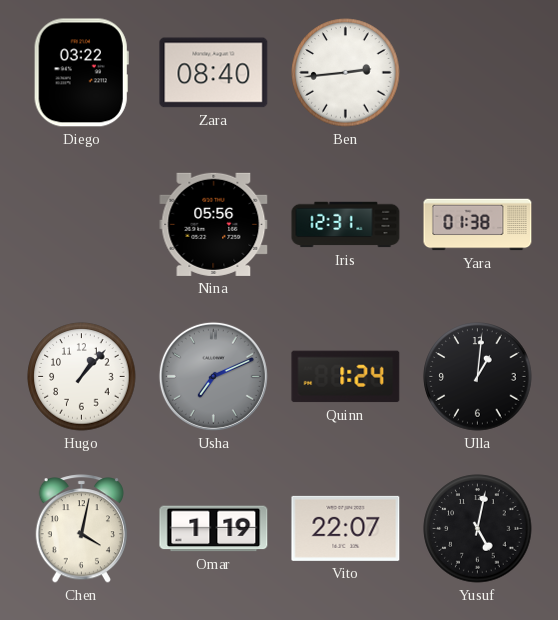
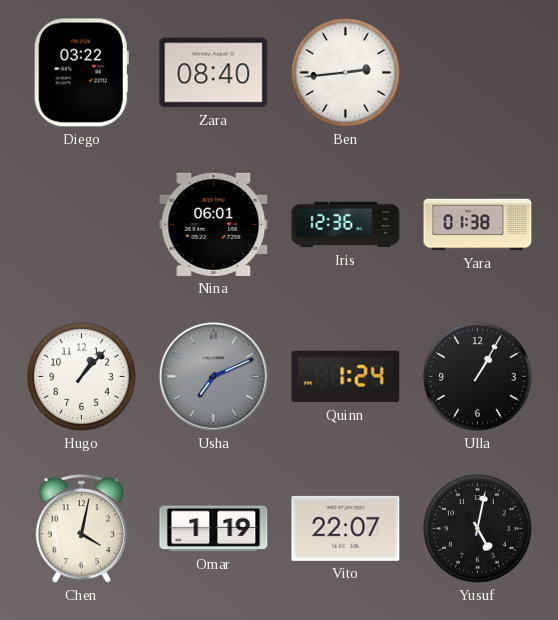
Nina: 05:56 -> 06:01
Iris: 12:31 -> 12:36
Ulla: 1:01 -> 1:05
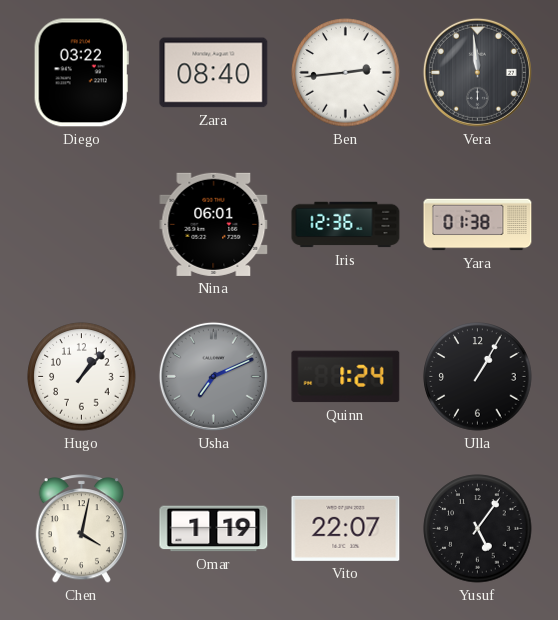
Vera: none -> 11:59
Yusuf: 5:02 -> 5:06
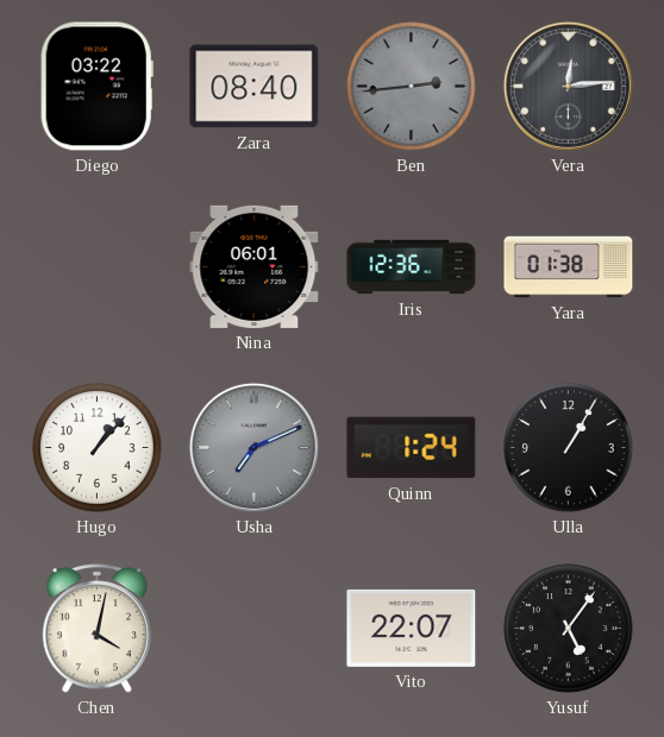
Ben dial: white -> grey
Vera: 11:59 -> 12:14
Omar: 1:19 -> none
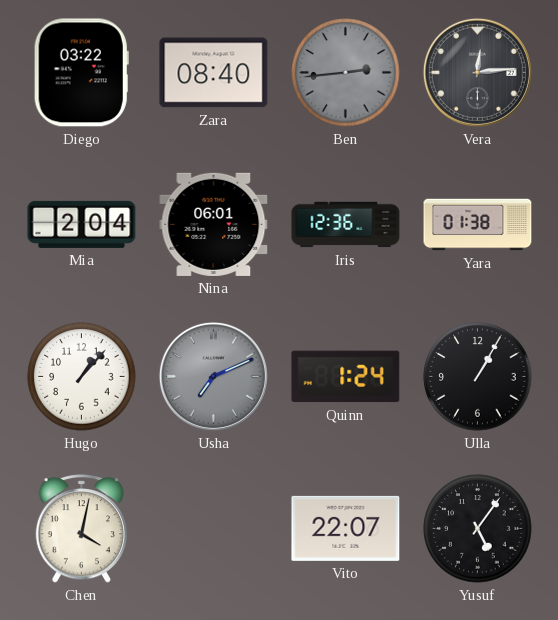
Mia: none -> 2:04
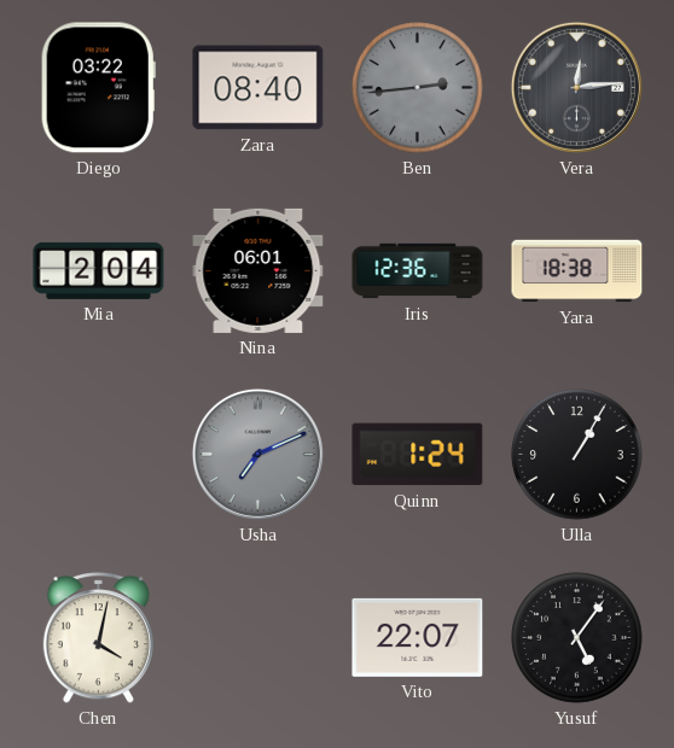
Yara: 01:38 -> 18:38
Hugo: 1:07 -> none
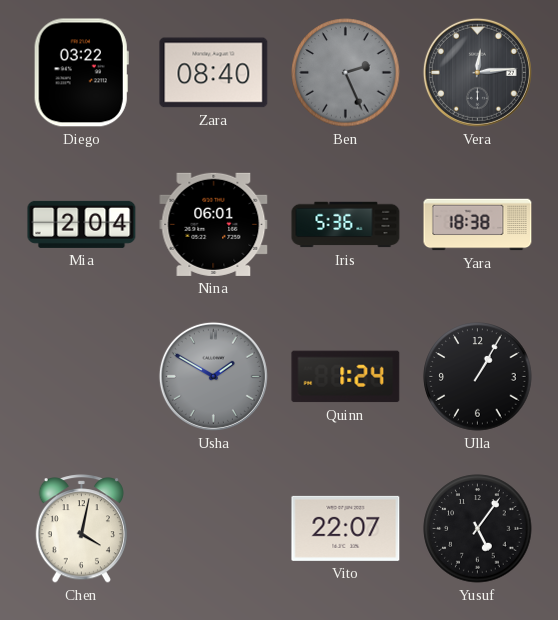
Ben: 2:44 -> 2:26
Iris: 12:36 -> 5:36
Usha: 7:11 -> 1:50
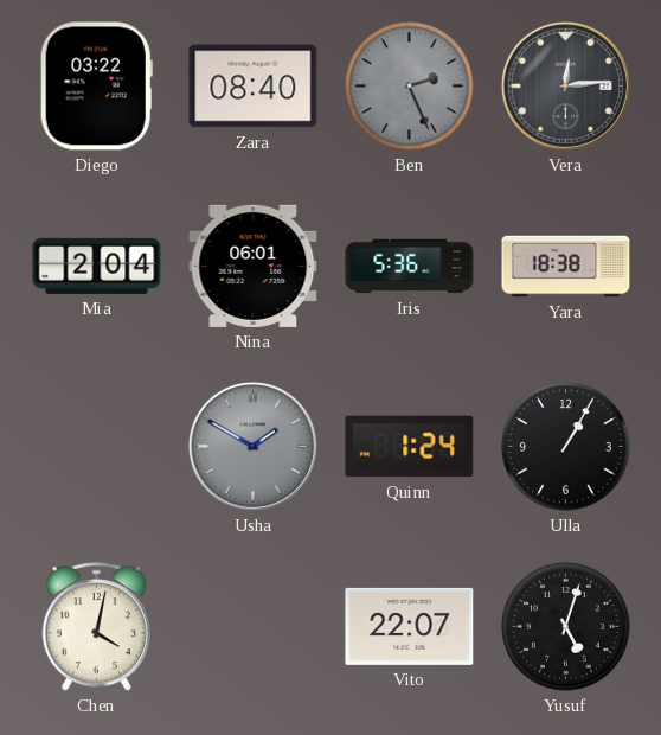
Yusuf: 5:06 -> 5:03
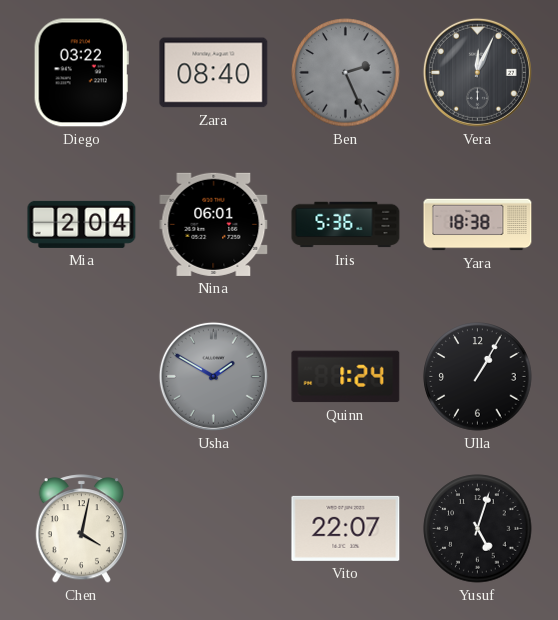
Vera: 12:14 -> 12:04
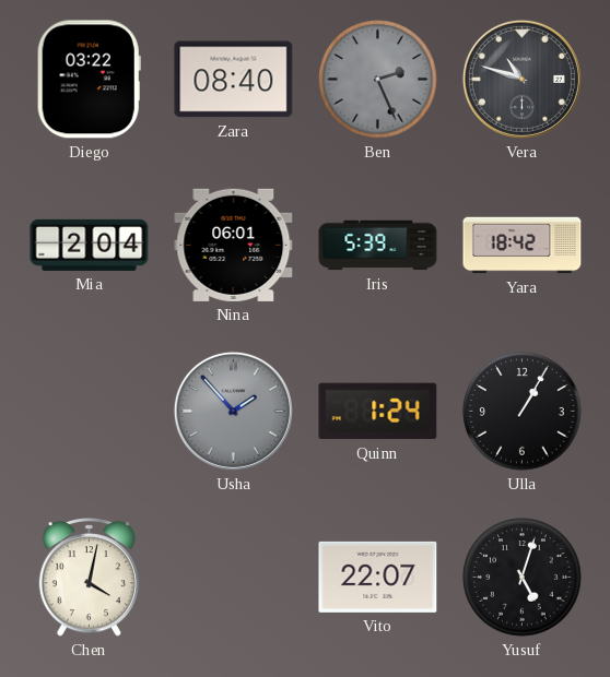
Vera: 12:04 -> 10:48
Iris: 5:36 -> 5:39
Yara: 18:38 -> 18:42
Usha: 1:50 -> 1:53
